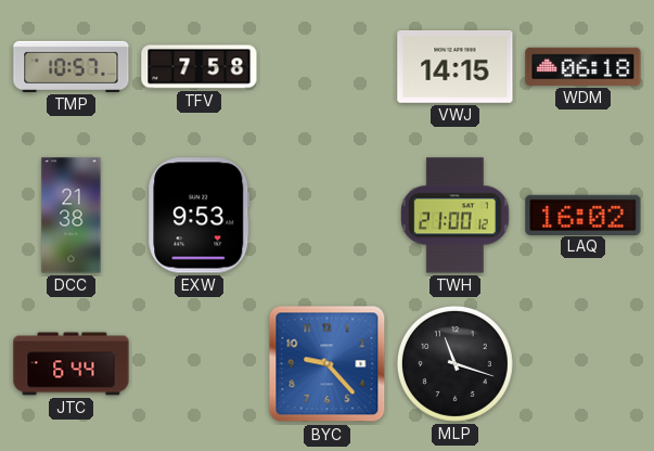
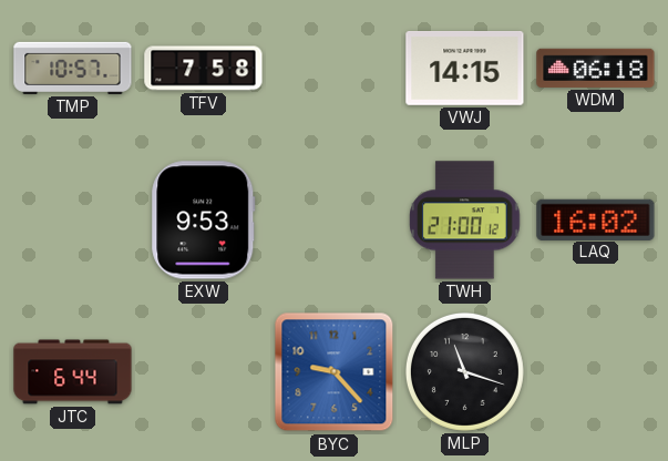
DCC: 21:38 -> none
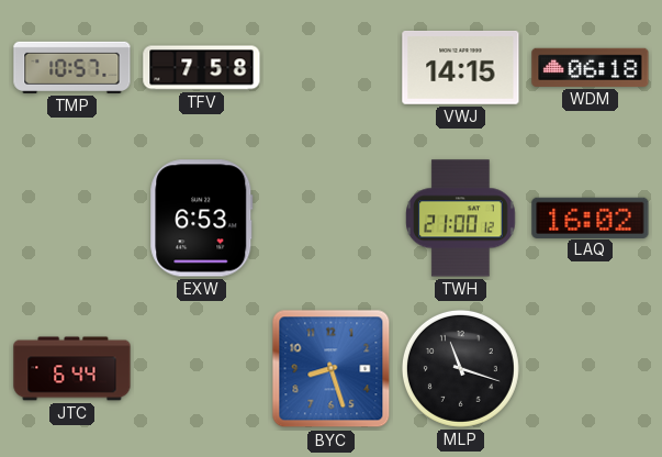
EXW: 9:53 -> 6:53
BYC: 9:23 -> 8:27
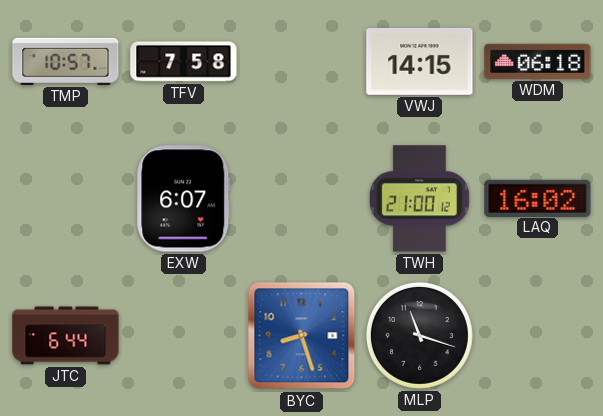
EXW: 6:53 -> 6:07
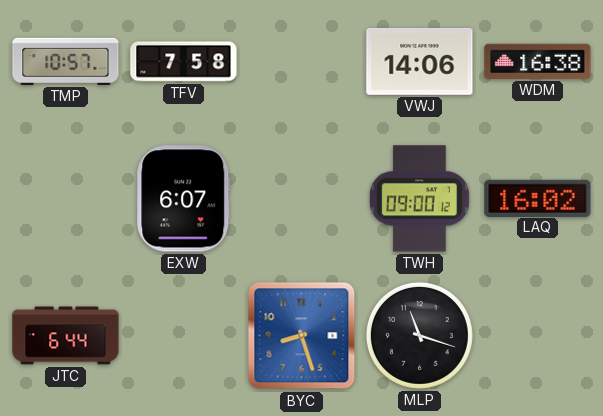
VWJ: 14:15 -> 14:06
WDM: 06:18 -> 16:38
TWH: 21:00 -> 09:00
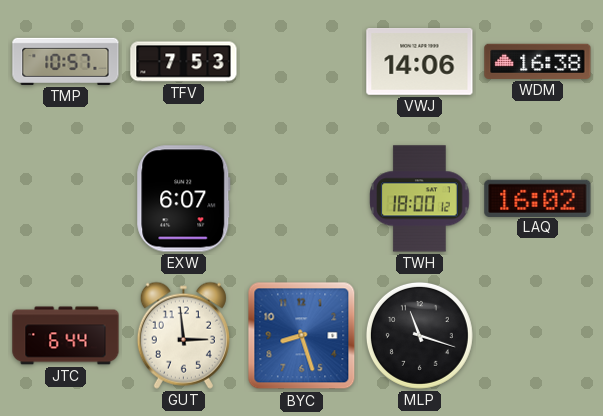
TFV: 7:58 -> 7:53
TWH: 09:00 -> 18:00
GUT: none -> 2:59
